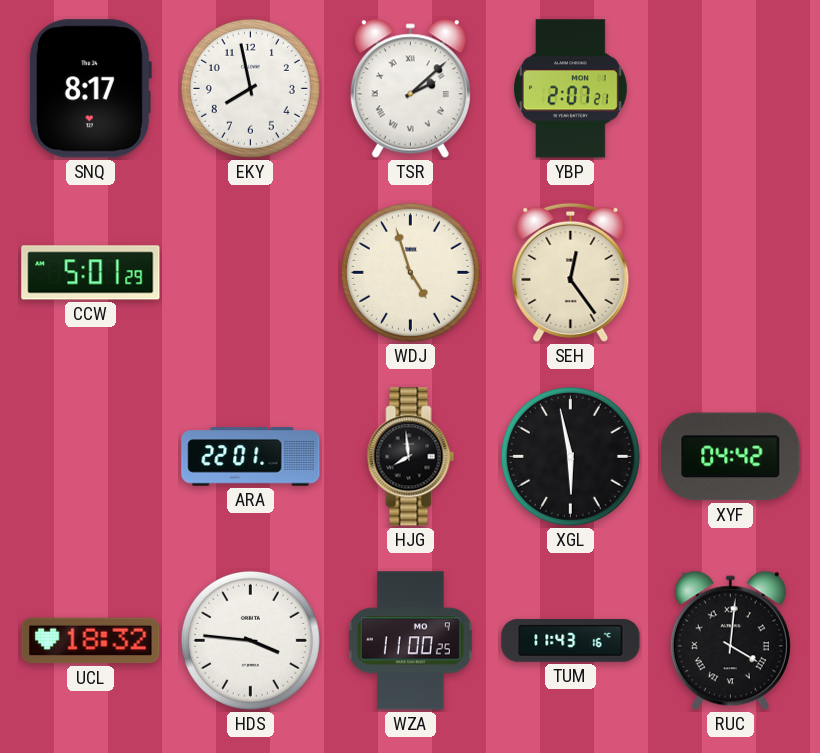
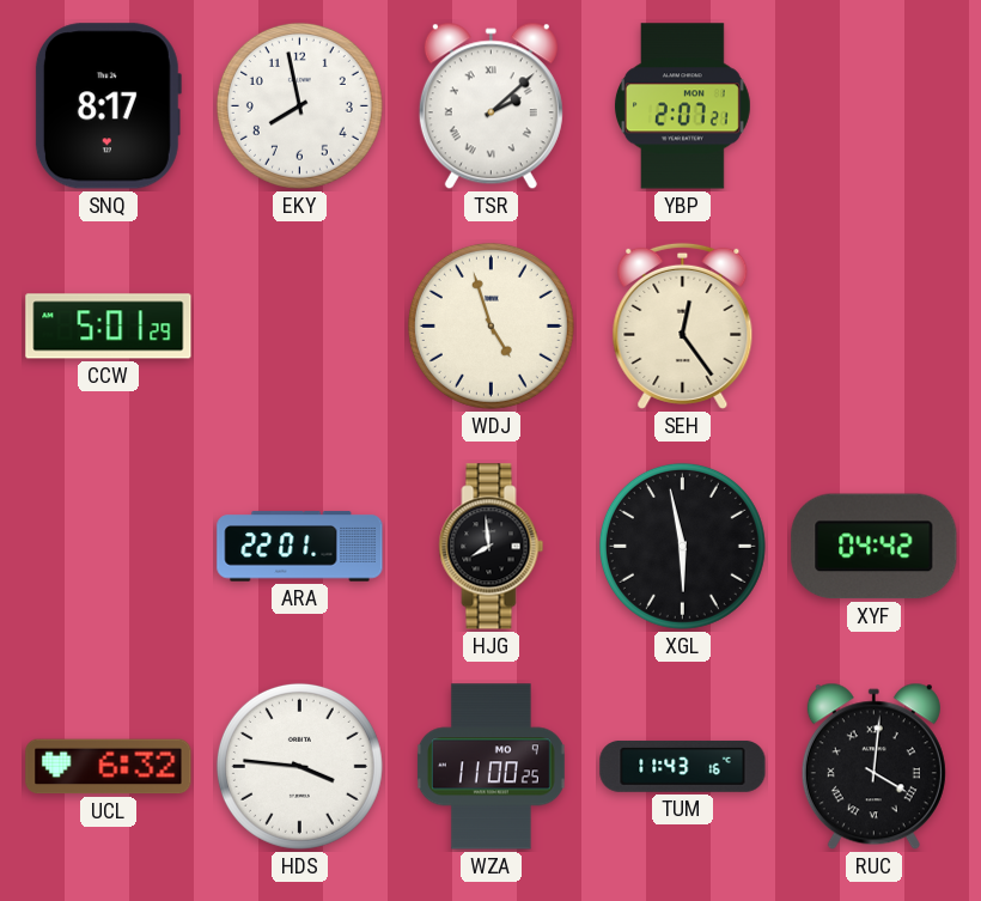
UCL: 18:32 -> 6:32
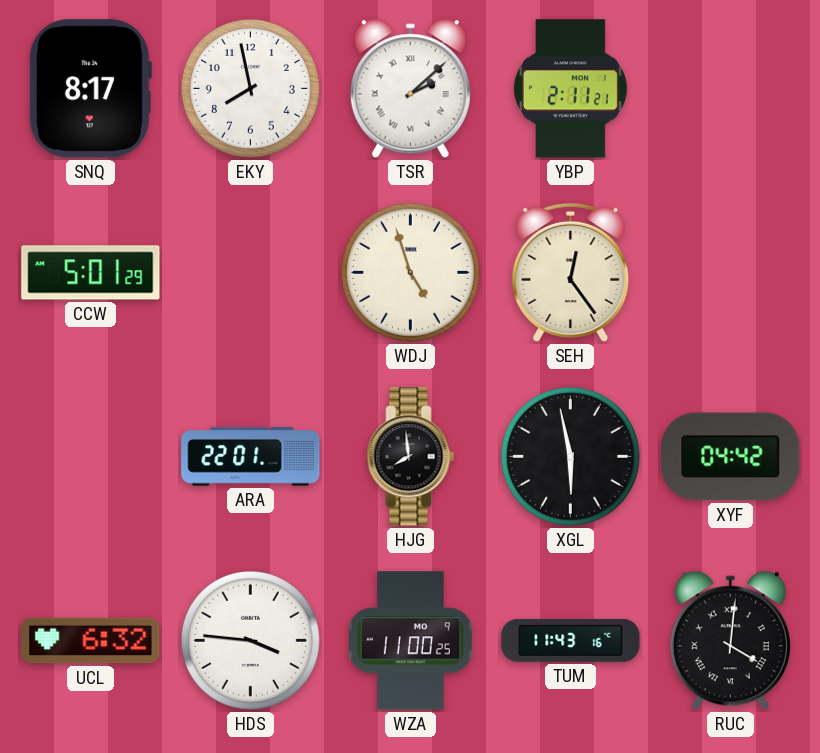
YBP: 2:07 -> 2:11
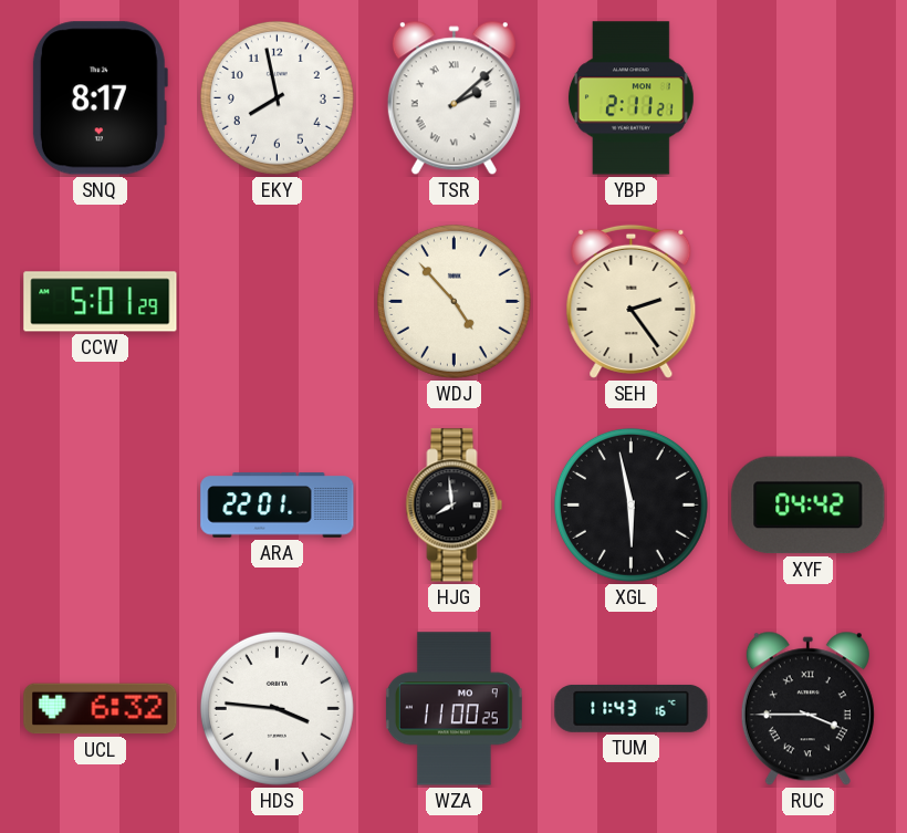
WDJ: 4:57 -> 4:53
SEH: 12:24 -> 2:24
RUC: 4:01 -> 3:45
